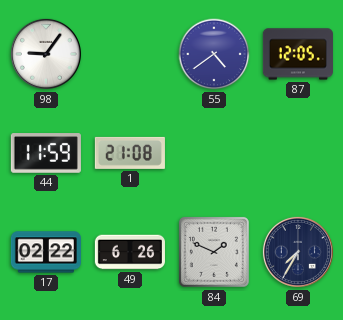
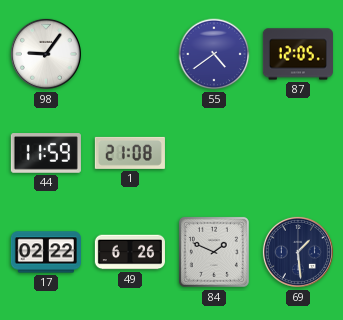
69: 7:35 -> 1:29
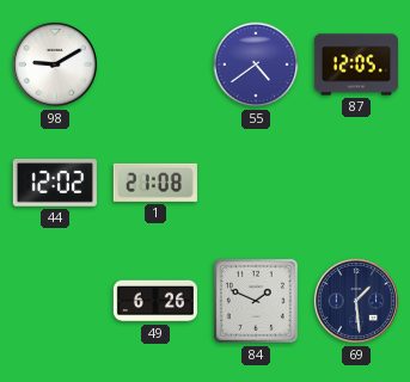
98: 9:06 -> 9:10
44: 11:59 -> 12:02
17: 02:22 -> none
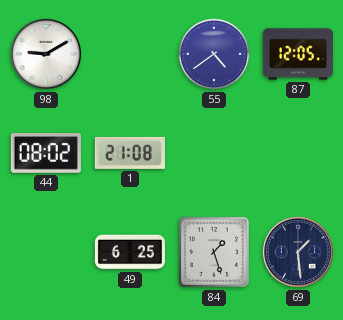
44: 12:02 -> 08:02
49: 6:26 -> 6:25
84: 1:49 -> 1:27
